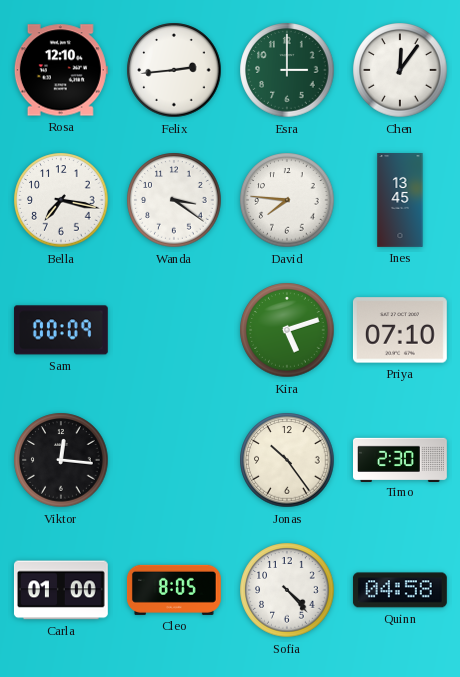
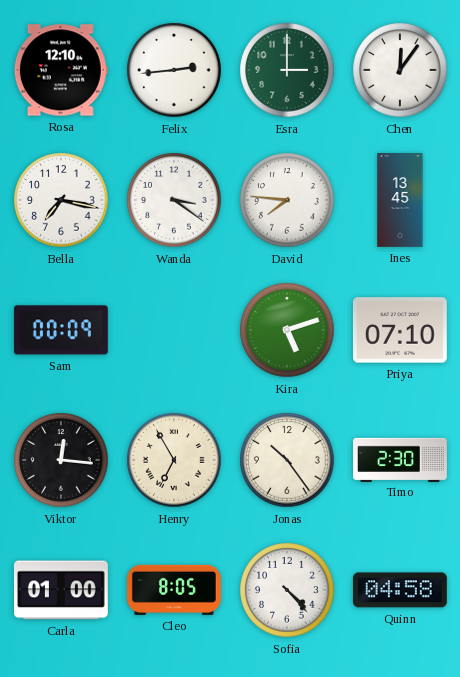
Henry: none -> 6:55
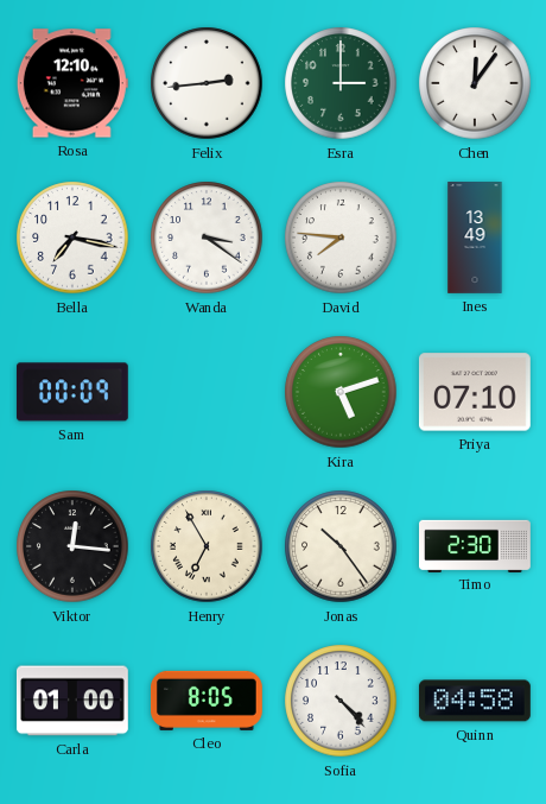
Ines: 13:45 -> 13:49
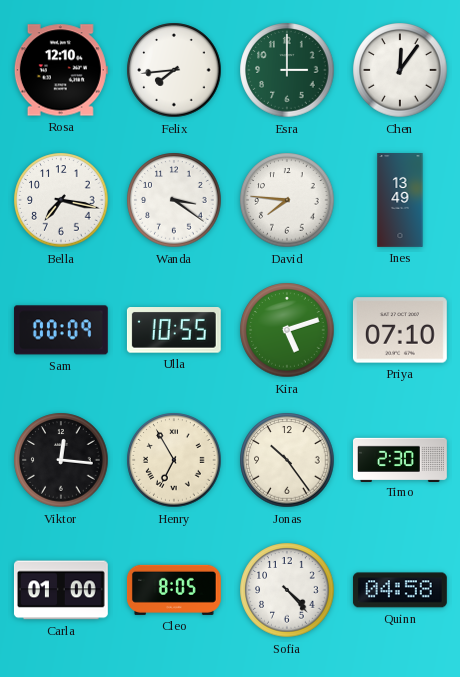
Felix: 2:44 -> 7:44
Ulla: none -> 10:55
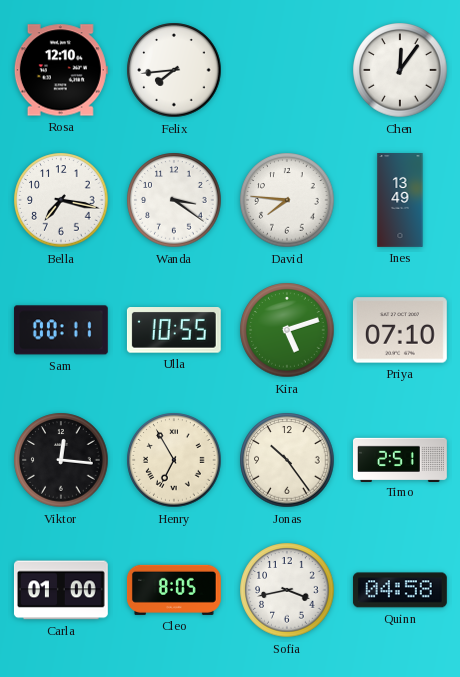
Esra: 3:00 -> none
Sam: 00:09 -> 00:11
Timo: 2:30 -> 2:51
Sofia: 4:23 -> 3:43
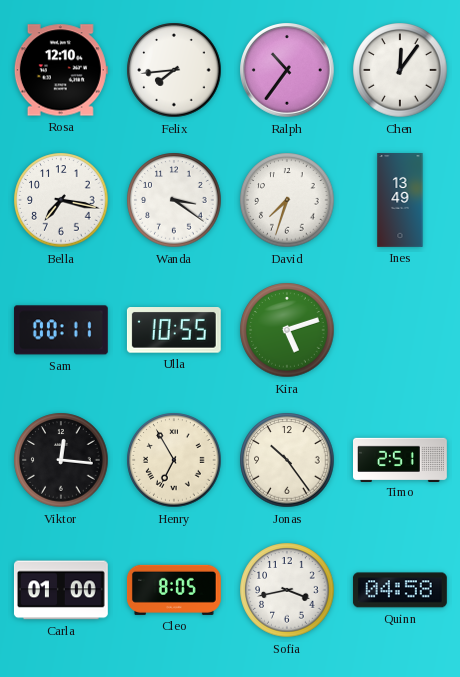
Ralph: none -> 10:36
David: 7:46 -> 7:33
Priya: 07:10 -> none
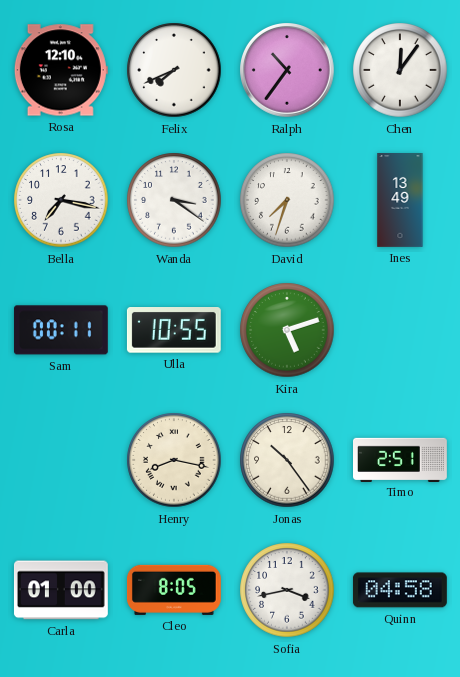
Felix: 7:44 -> 7:41
Viktor: 12:16 -> none
Henry: 6:55 -> 8:17
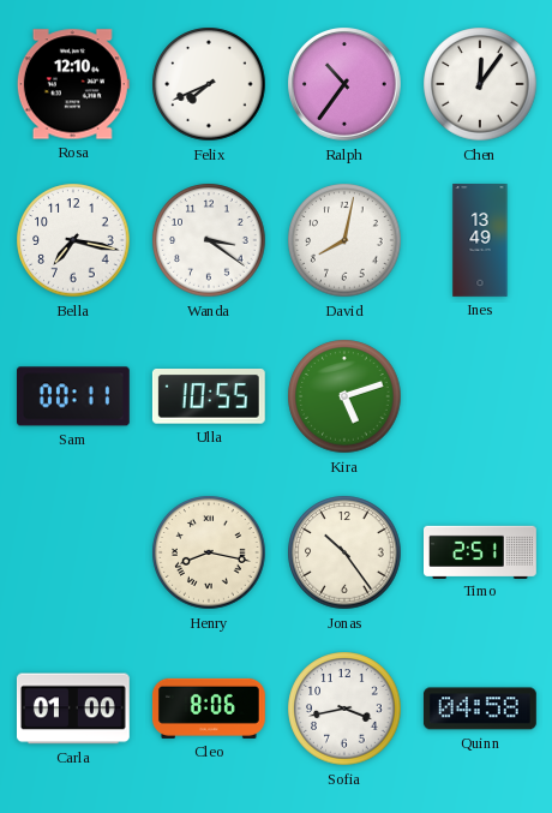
David: 7:33 -> 8:02
Cleo: 8:05 -> 8:06
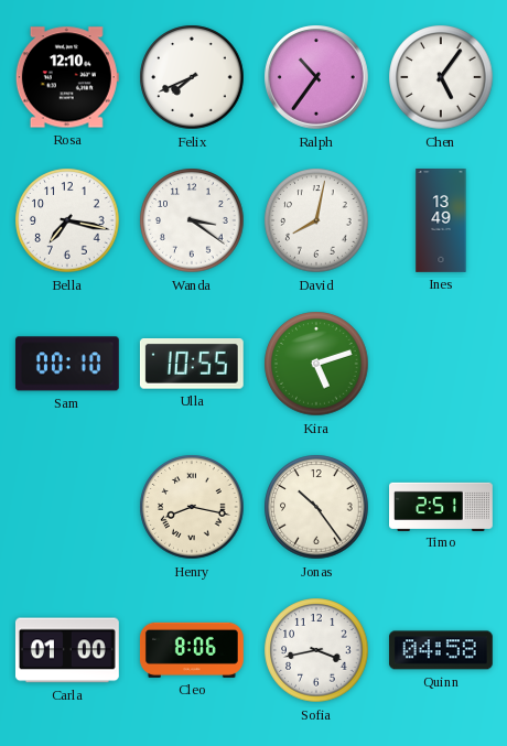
Chen: 12:06 -> 5:06
Sam: 00:11 -> 00:10
